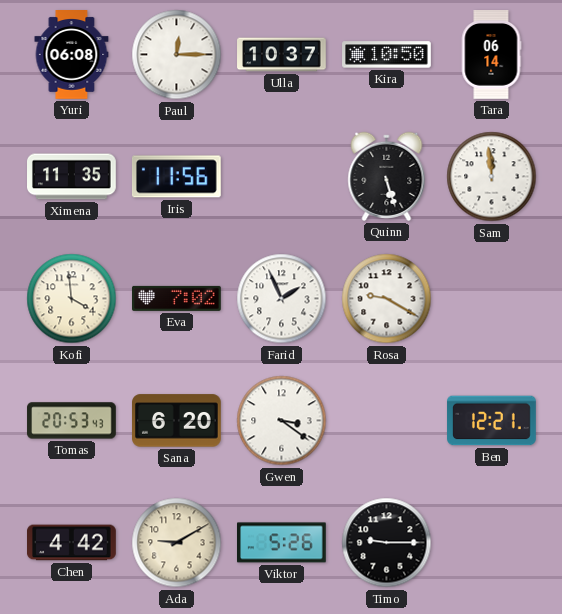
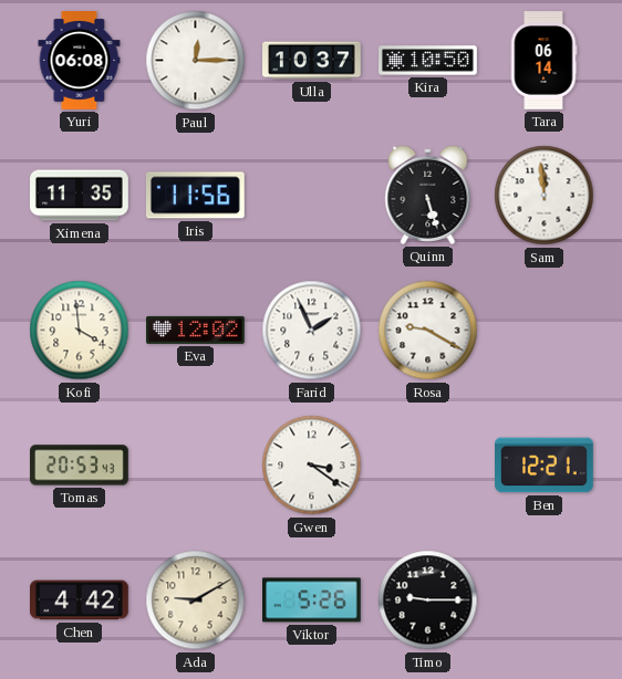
Eva: 7:02 -> 12:02
Sana: 6:20 -> none
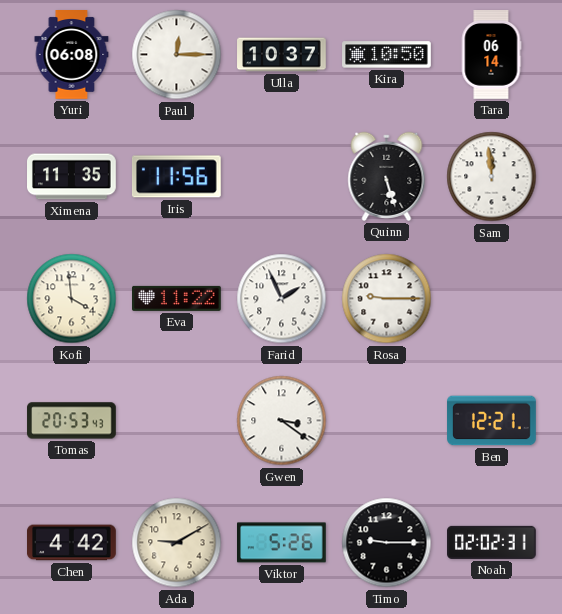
Eva: 12:02 -> 11:22
Rosa: 9:20 -> 9:15
Noah: none -> 02:02
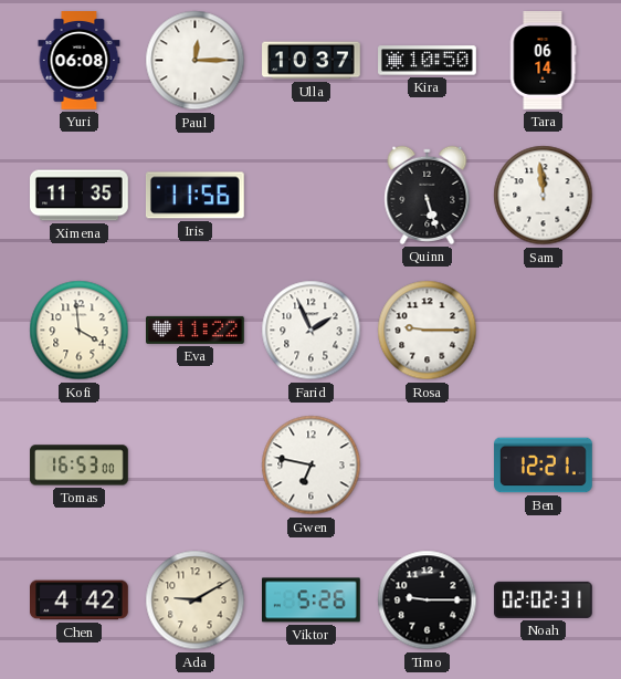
Tomas: 20:53 -> 16:53
Gwen: 3:21 -> 6:47
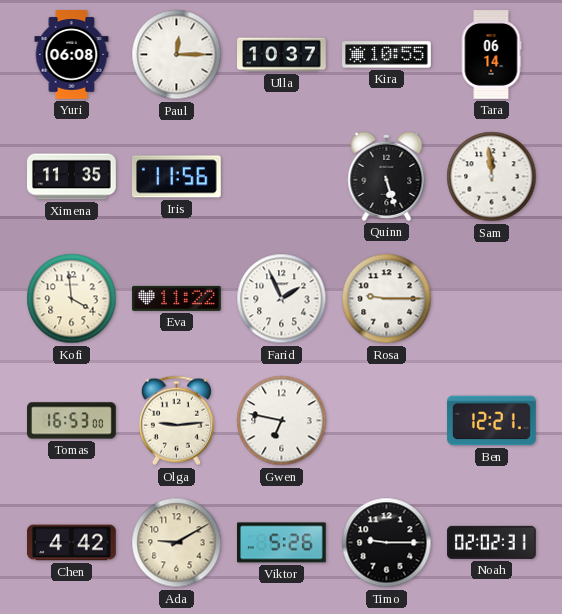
Kira: 10:50 -> 10:55
Olga: none -> 9:14
